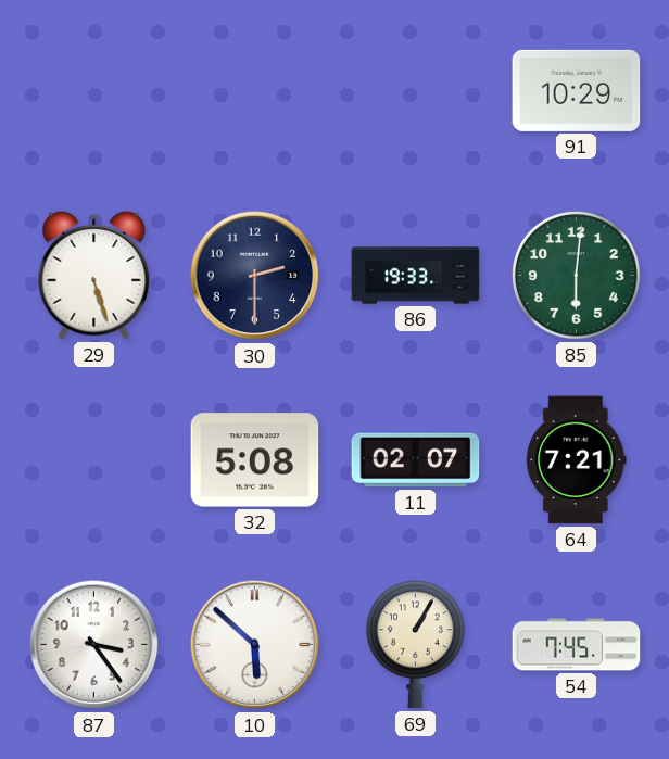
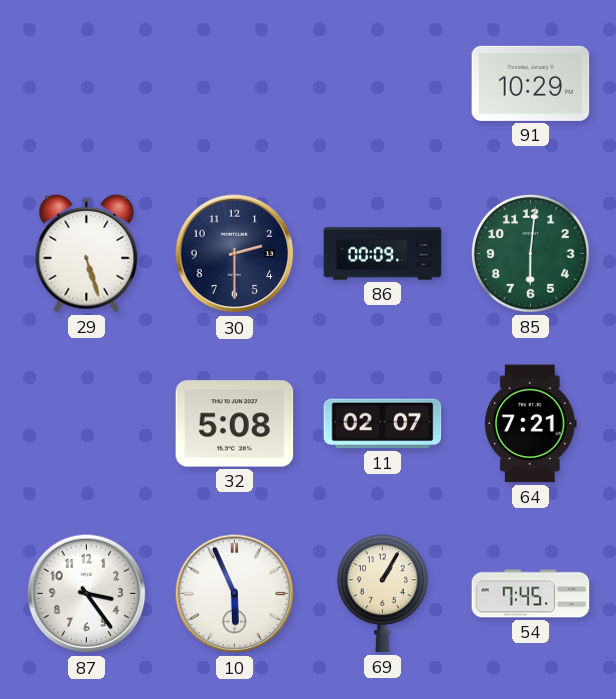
86: 19:33 -> 00:09
10: 5:52 -> 5:56
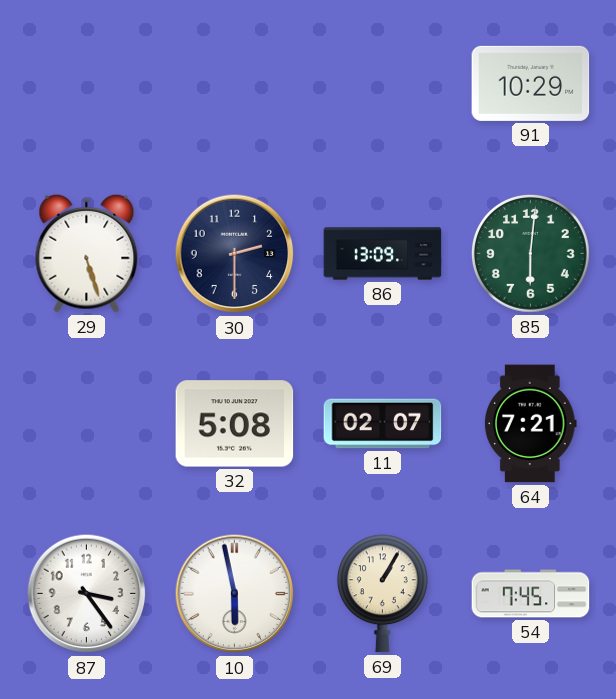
86: 00:09 -> 13:09
10: 5:56 -> 5:58
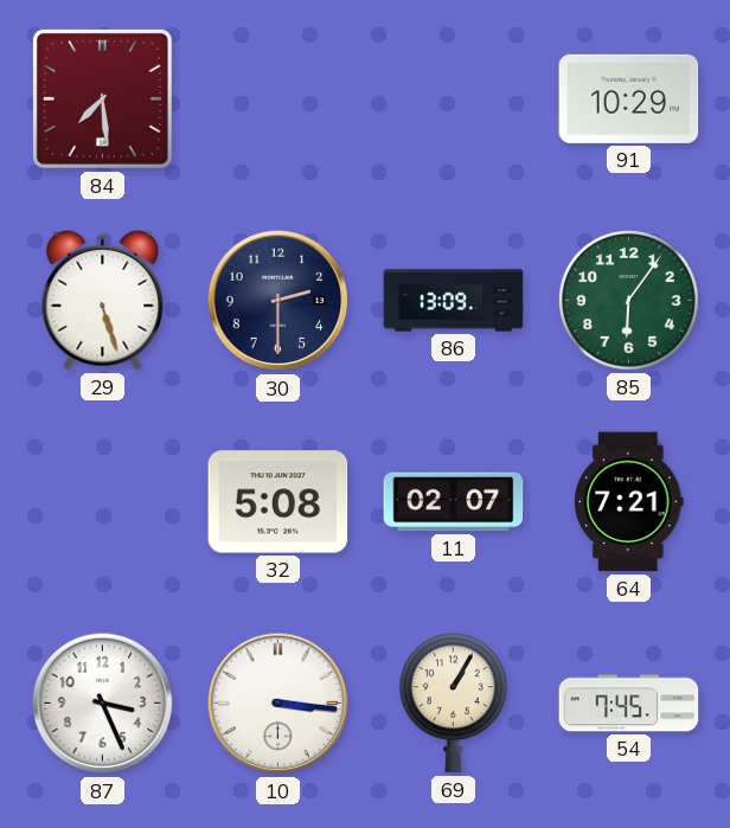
84: none -> 7:29
85: 6:01 -> 6:06
87: 3:24 -> 3:26
10: 5:58 -> 3:16
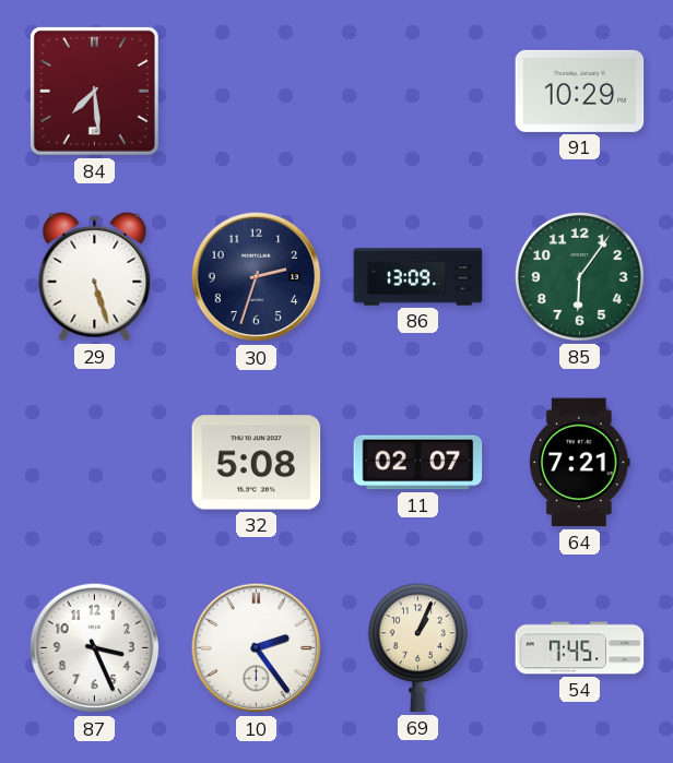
30: 2:30 -> 2:33
10: 3:16 -> 2:24
69: 1:05 -> 1:04
